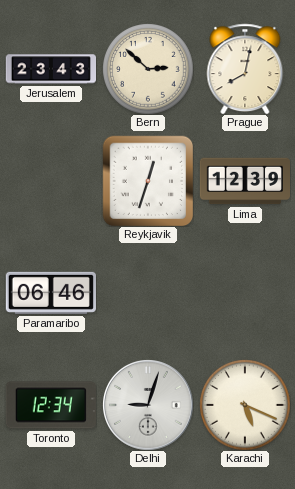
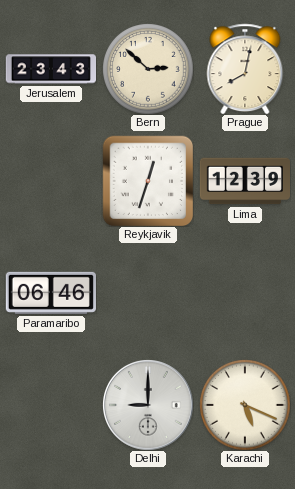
Toronto: 12:34 -> none
Delhi: 9:03 -> 9:00
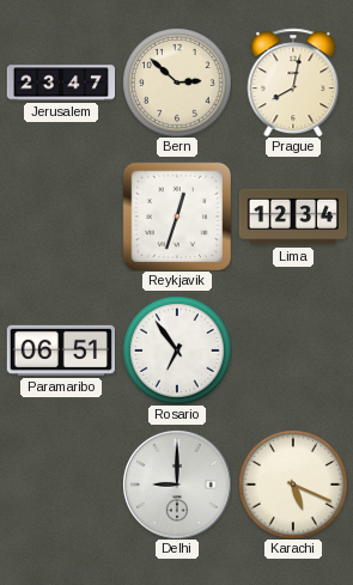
Jerusalem: 23:43 -> 23:47
Lima: 12:39 -> 12:34
Paramaribo: 06:46 -> 06:51
Rosario: none -> 6:54
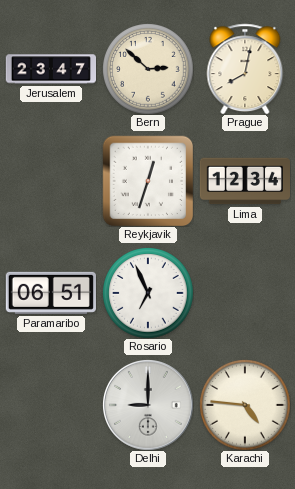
Rosario: 6:54 -> 6:56
Karachi: 5:19 -> 4:46
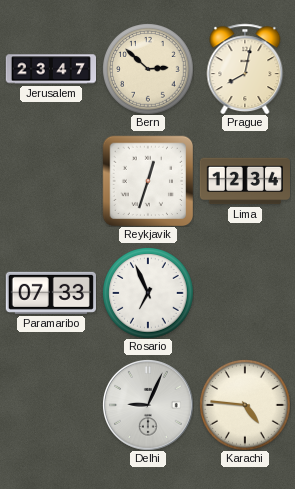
Paramaribo: 06:51 -> 07:33
Delhi: 9:00 -> 9:04
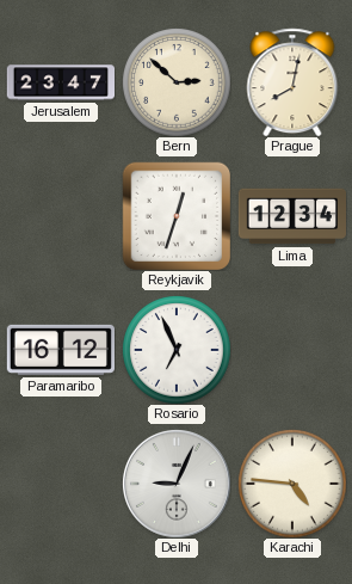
Paramaribo: 07:33 -> 16:12
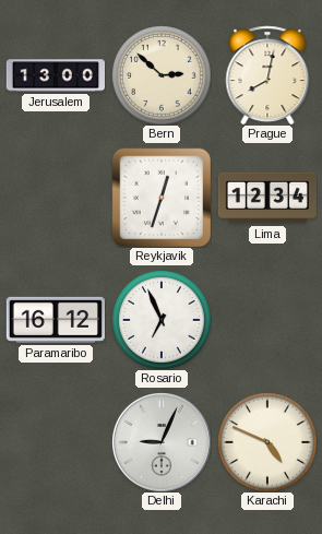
Jerusalem: 23:47 -> 13:00
Karachi: 4:46 -> 4:49
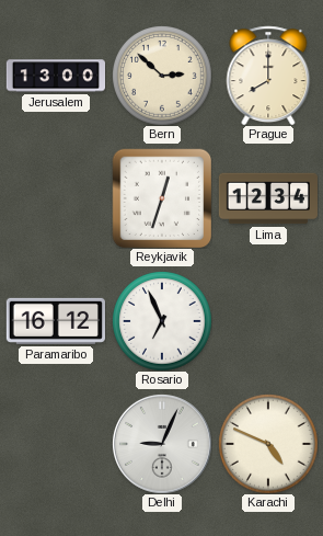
Prague: 8:02 -> 8:00
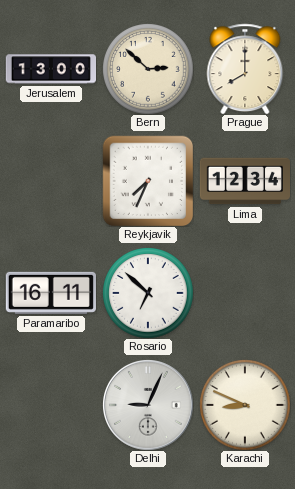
Reykjavik: 12:33 -> 7:34
Paramaribo: 16:12 -> 16:11
Rosario: 6:56 -> 6:52
Karachi: 4:49 -> 8:49
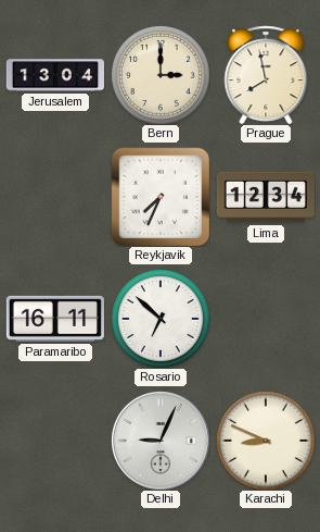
Jerusalem: 13:00 -> 13:04
Bern: 2:52 -> 3:00
Prague: 8:00 -> 7:58
